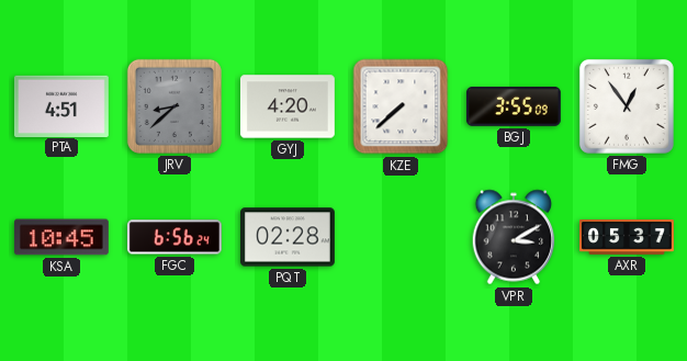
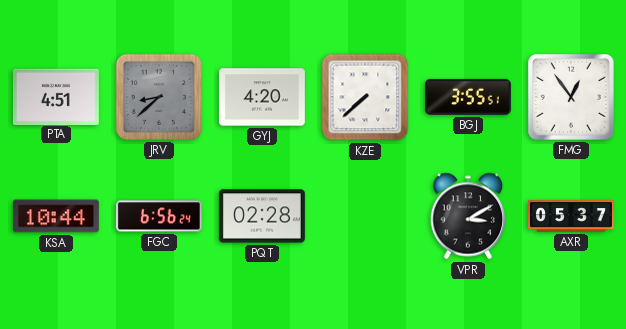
BGJ: 3:55:09 -> 3:55:51
KSA: 10:45 -> 10:44
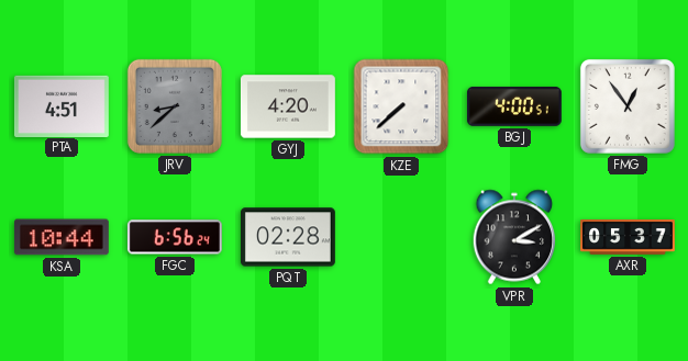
BGJ: 3:55 -> 4:00
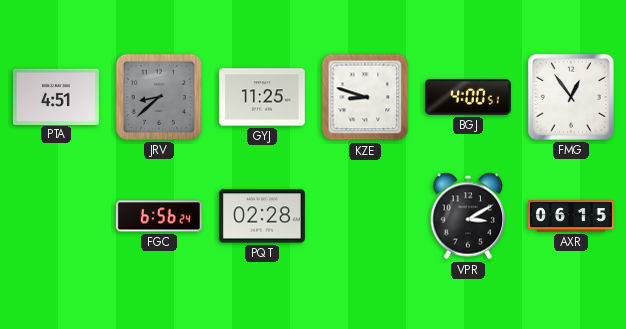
GYJ: 4:20 -> 11:25
KZE: 7:38 -> 8:48
KSA: 10:44 -> none
AXR: 05:37 -> 06:15
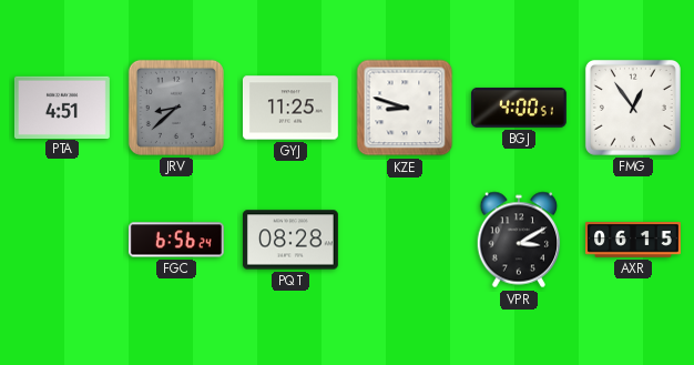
PQT: 02:28 -> 08:28
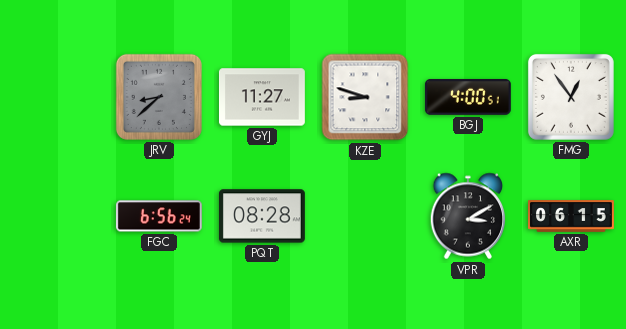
PTA: 4:51 -> none
GYJ: 11:25 -> 11:27
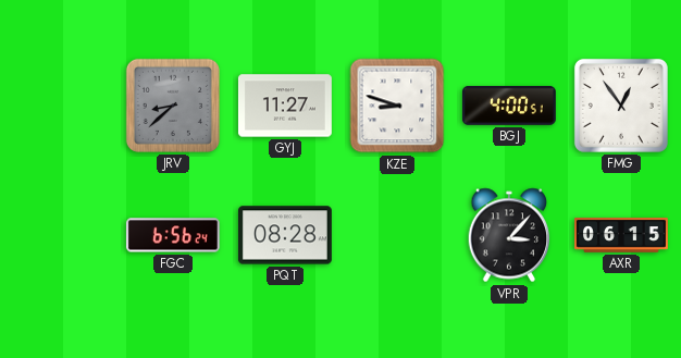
VPR: 3:10 -> 3:07
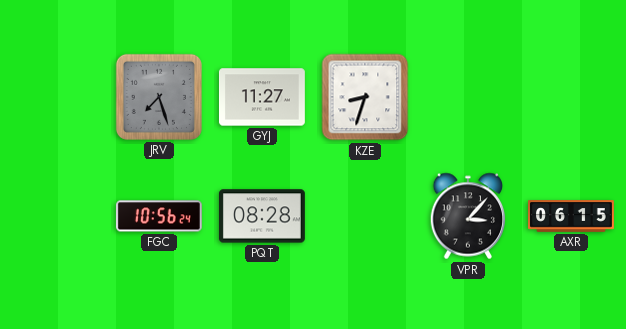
JRV: 8:38 -> 7:27
KZE: 8:48 -> 8:33
BGJ: 4:00 -> none
FMG: 12:54 -> none
FGC: 6:56 -> 10:56
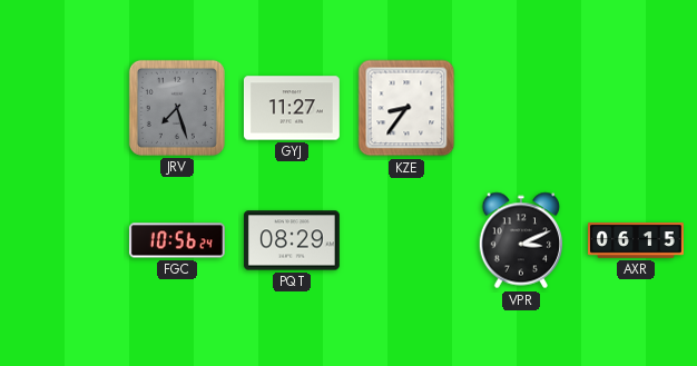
KZE: 8:33 -> 8:36
PQT: 08:28 -> 08:29
VPR: 3:07 -> 3:11
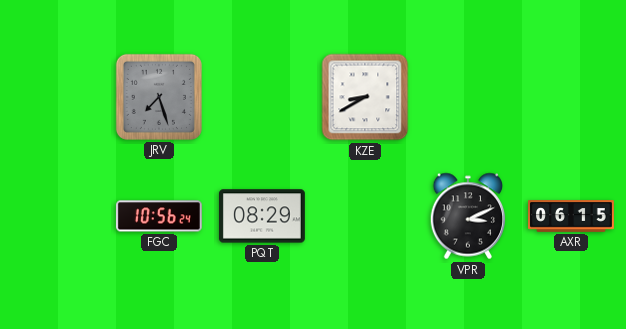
GYJ: 11:27 -> none
KZE: 8:36 -> 8:40
